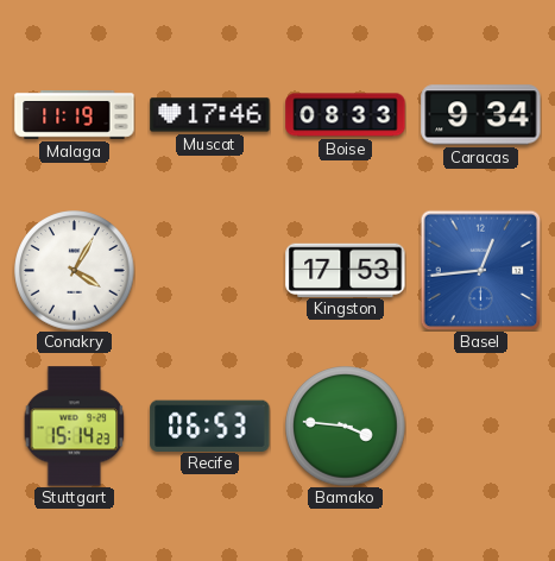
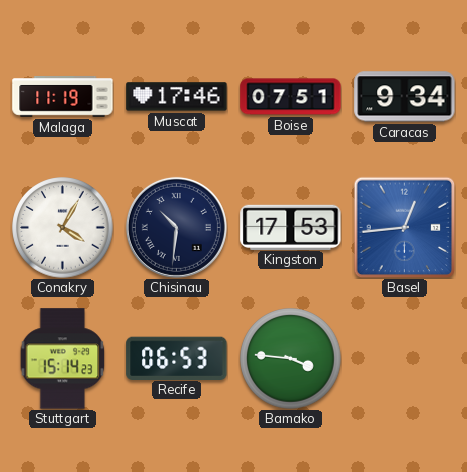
Boise: 08:33 -> 07:51
Chisinau: none -> 10:31
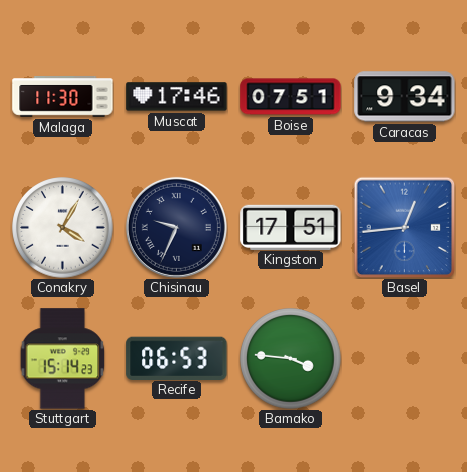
Malaga: 11:19 -> 11:30
Chisinau: 10:31 -> 9:34
Kingston: 17:53 -> 17:51
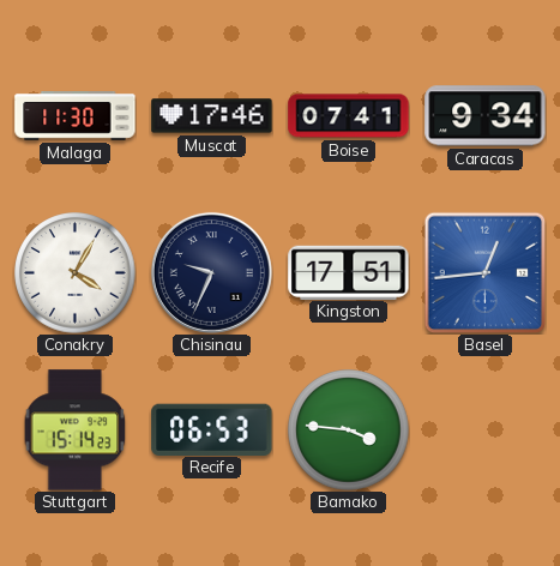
Boise: 07:51 -> 07:41
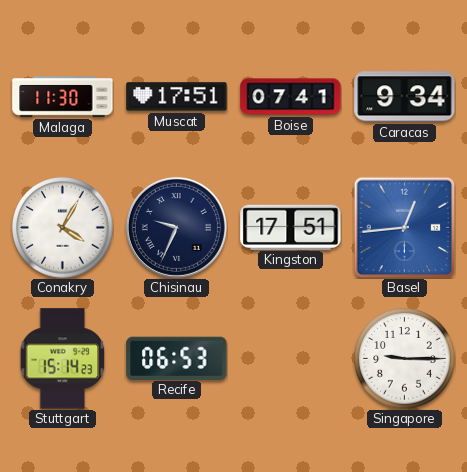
Muscat: 17:46 -> 17:51
Bamako: 3:46 -> none
Singapore: none -> 9:15
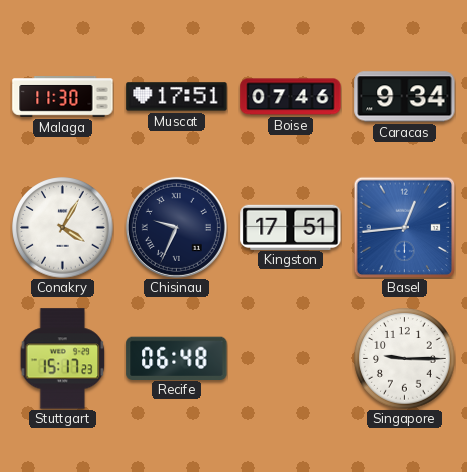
Boise: 07:41 -> 07:46
Stuttgart: 15:14 -> 15:17
Recife: 06:53 -> 06:48
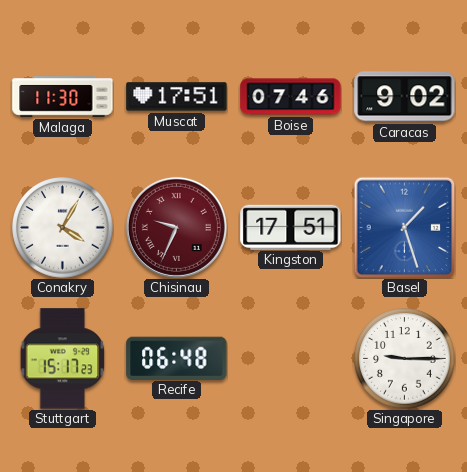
Caracas: 9:34 -> 9:02
Chisinau dial: navy -> burgundy
Basel: 12:44 -> 1:27
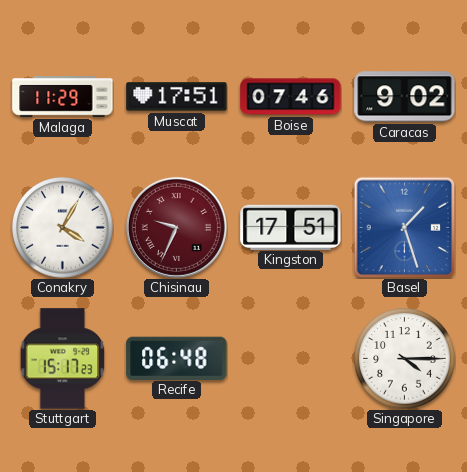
Malaga: 11:30 -> 11:29
Singapore: 9:15 -> 4:15
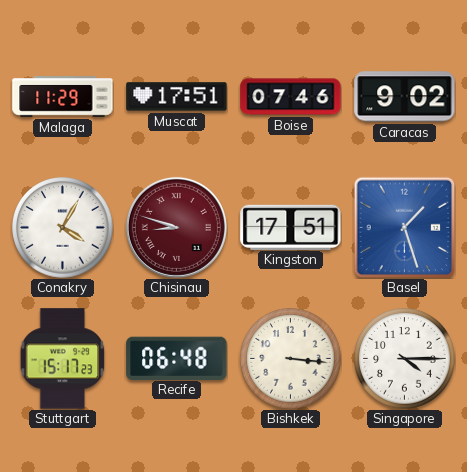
Chisinau: 9:34 -> 8:48
Bishkek: none -> 3:16
